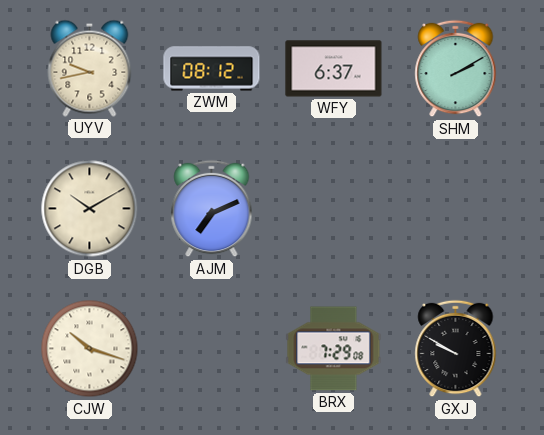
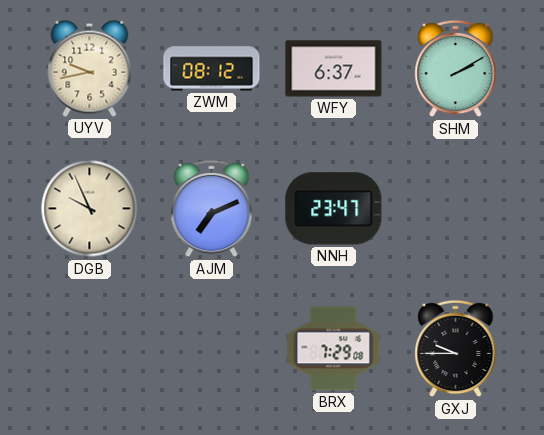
DGB: 10:10 -> 9:56
NNH: none -> 23:47
CJW: 10:18 -> none
GXJ: 9:50 -> 9:45
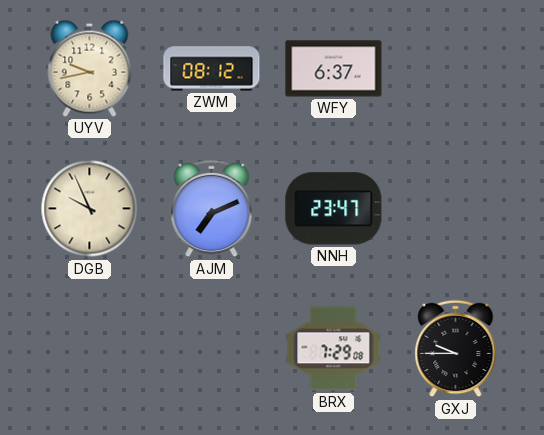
SHM: 2:10 -> none
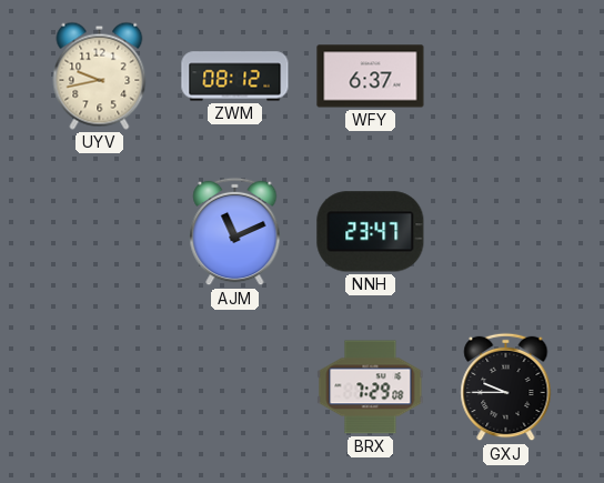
DGB: 9:56 -> none
AJM: 7:11 -> 11:11
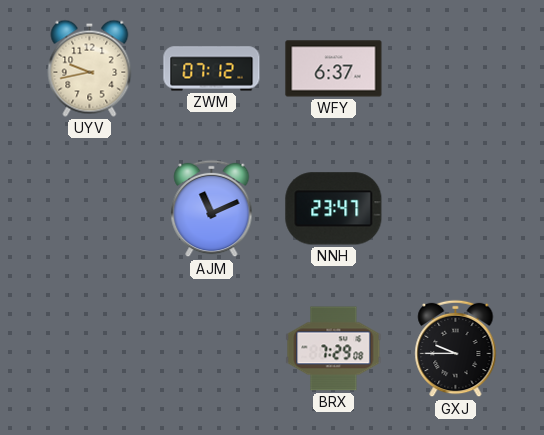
ZWM: 08:12 -> 07:12
